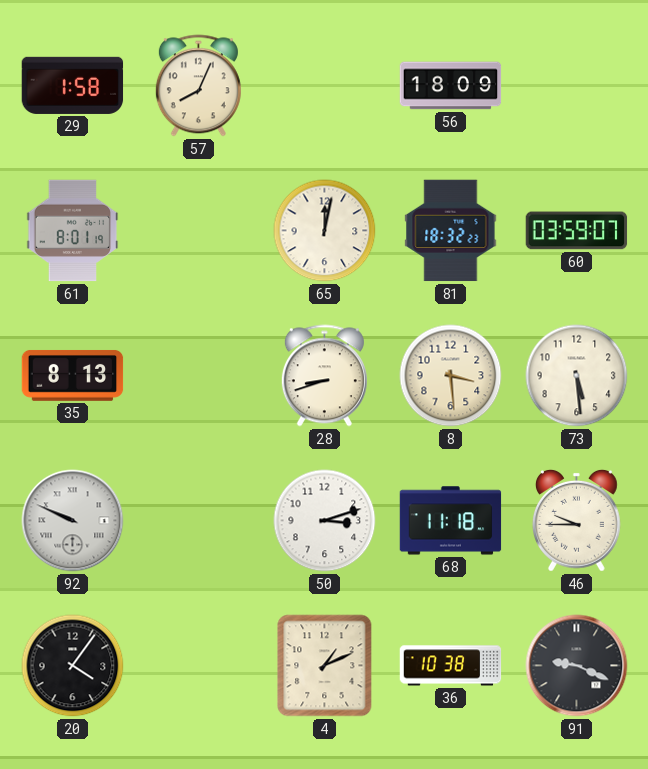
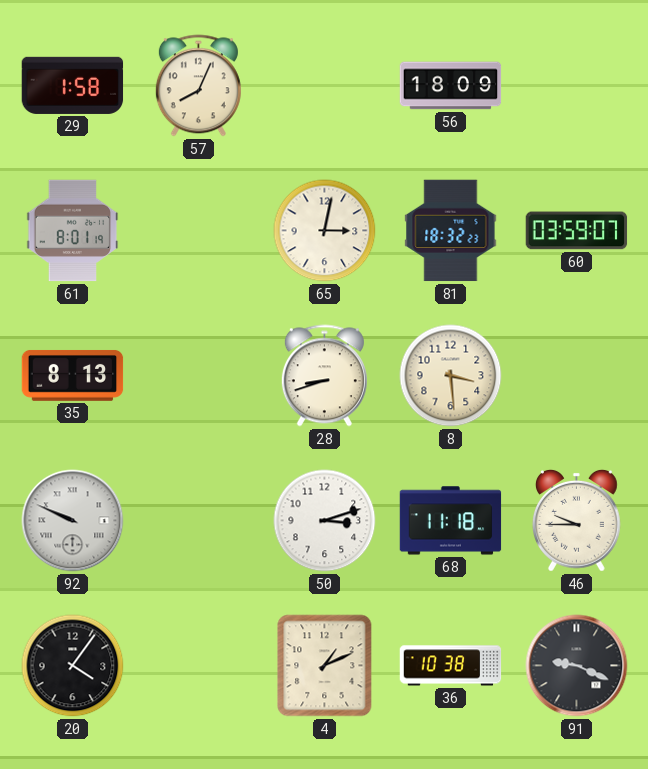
65: 12:02 -> 3:02
73: 5:29 -> none
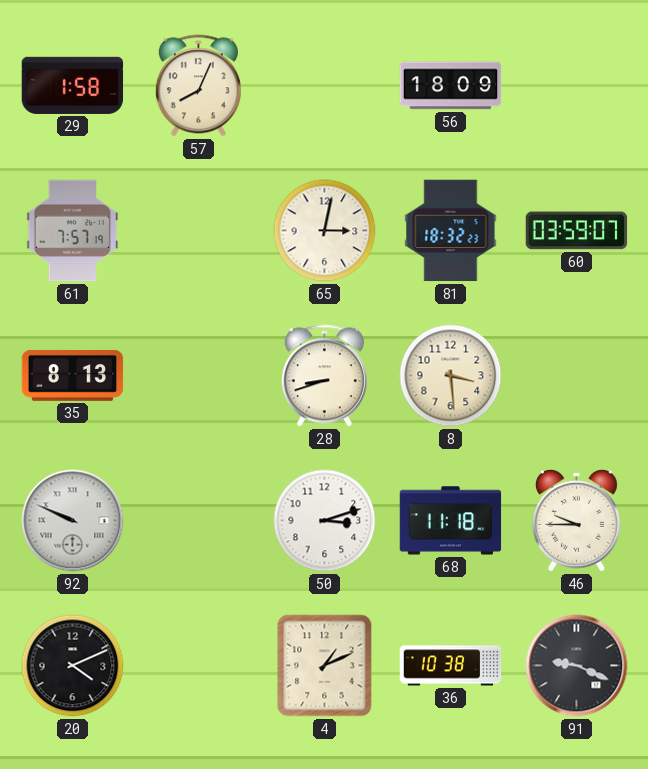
61: 8:01 -> 7:57
20: 4:06 -> 4:11
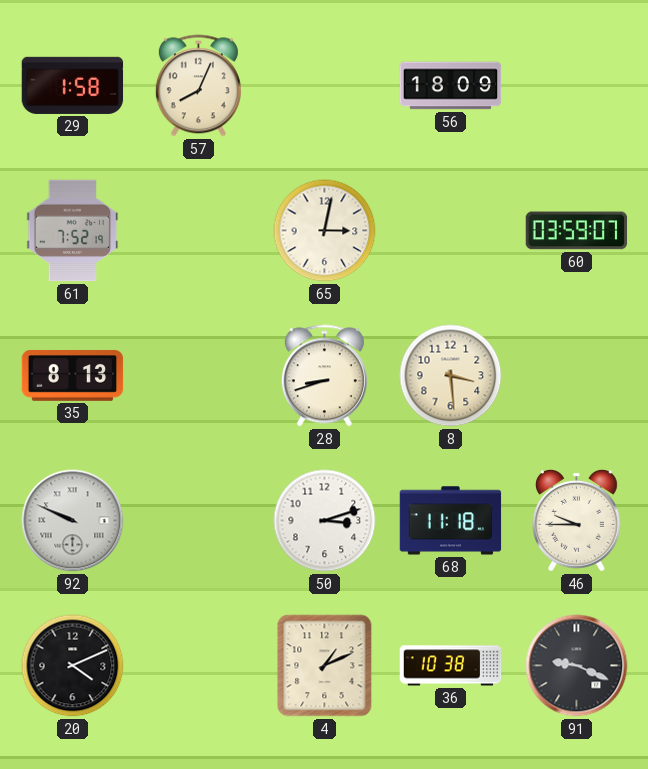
61: 7:57 -> 7:52
81: 18:32 -> none
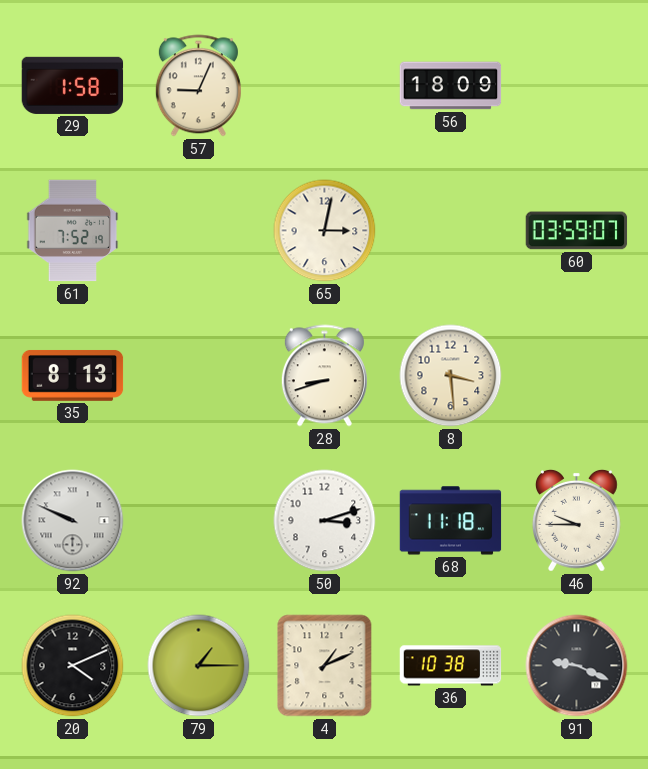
57: 8:04 -> 9:04
79: none -> 1:15
